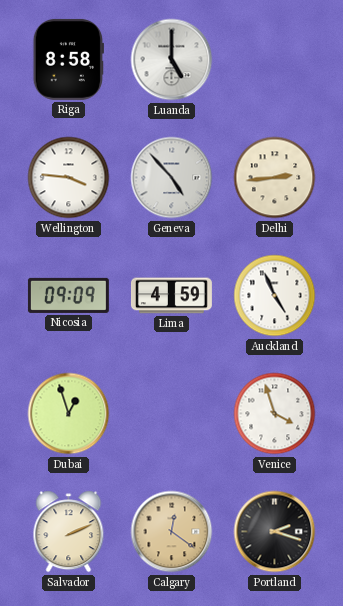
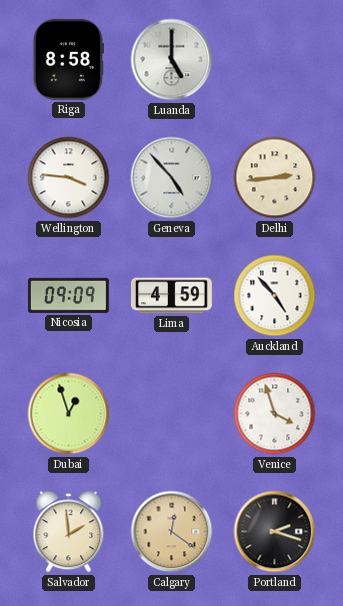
Auckland: 4:56 -> 4:53
Salvador: 2:11 -> 1:59
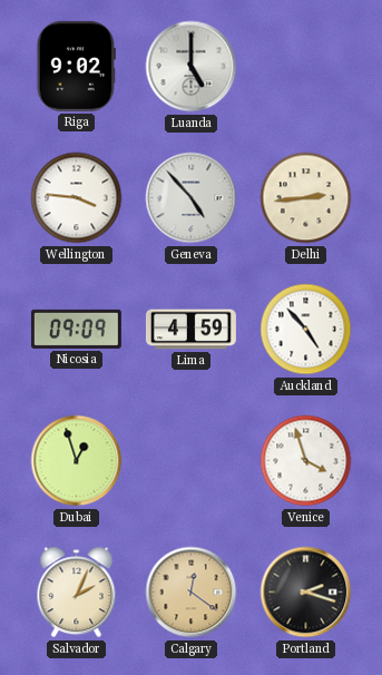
Riga: 8:58 -> 9:02
Salvador: 1:59 -> 2:04
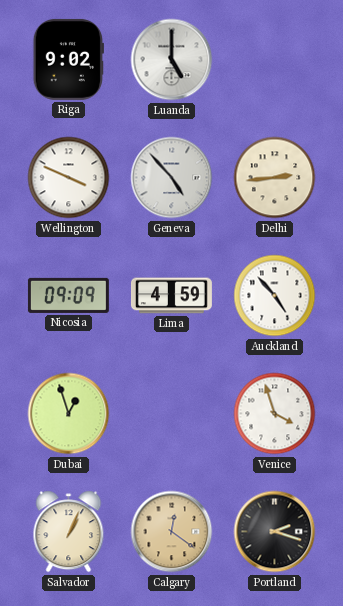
Wellington: 3:46 -> 3:49
Salvador: 2:04 -> 1:04
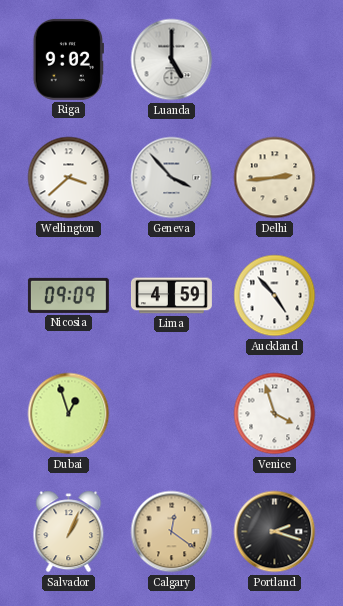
Wellington: 3:49 -> 3:38
Geneva: 4:53 -> 3:53
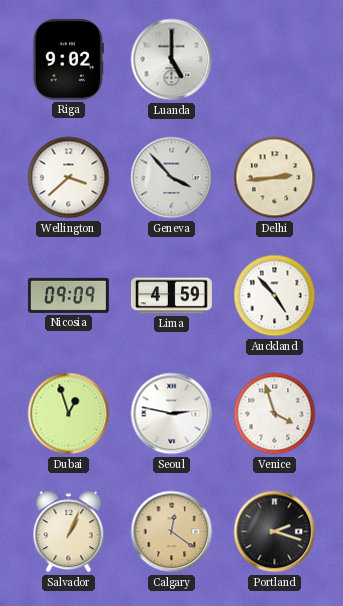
Seoul: none -> 2:47
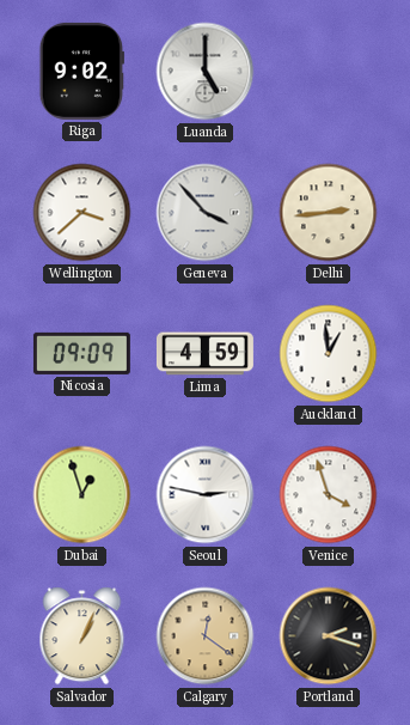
Auckland: 4:53 -> 12:59
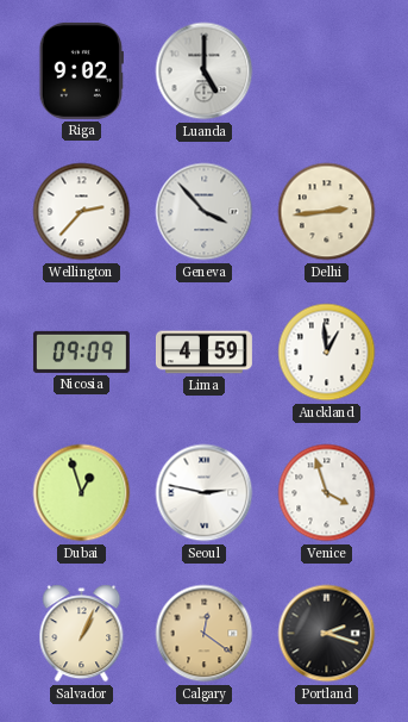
Wellington: 3:38 -> 2:37
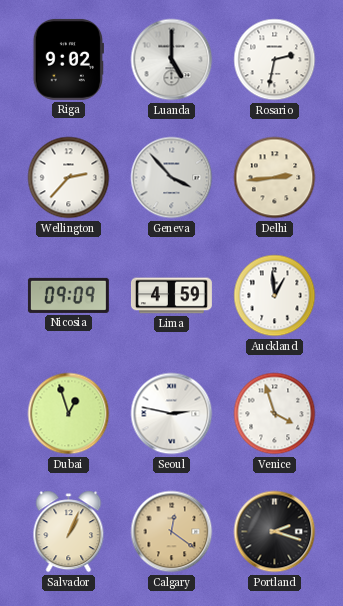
Rosario: none -> 2:32
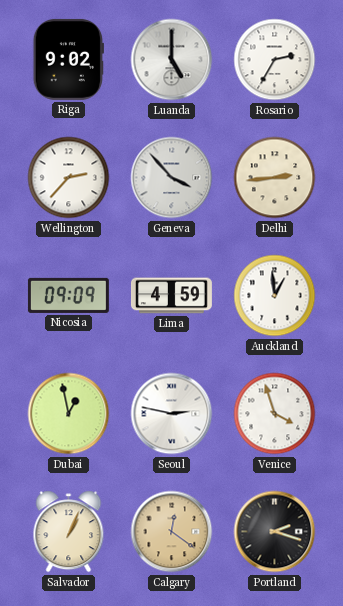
Rosario: 2:32 -> 2:35
Dubai: 12:57 -> 12:58
